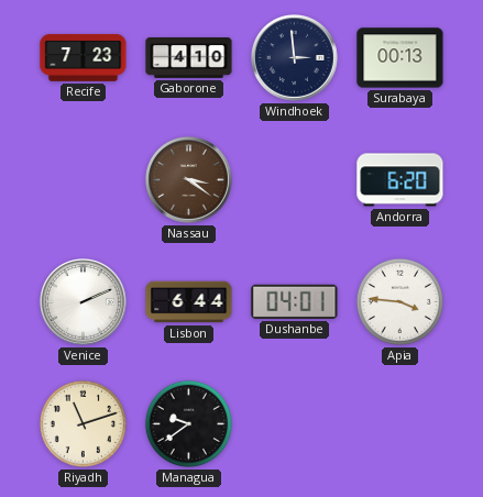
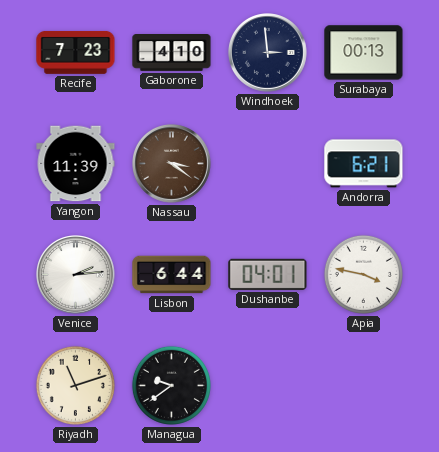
Yangon: none -> 11:39
Andorra: 6:20 -> 6:21
Venice: 2:11 -> 2:14
Apia: 3:46 -> 3:47
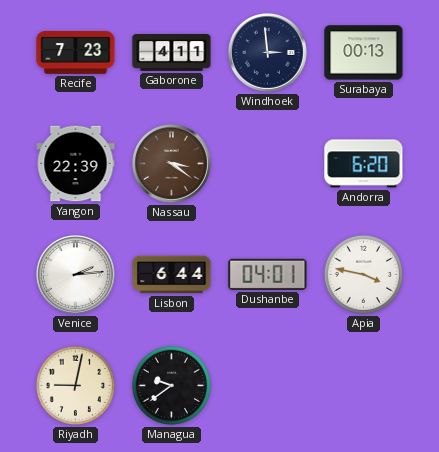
Gaborone: 4:10 -> 4:11
Yangon: 11:39 -> 22:39
Andorra: 6:21 -> 6:20
Riyadh: 11:12 -> 9:02
